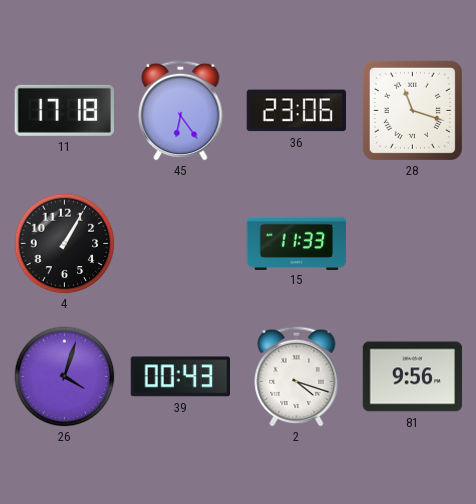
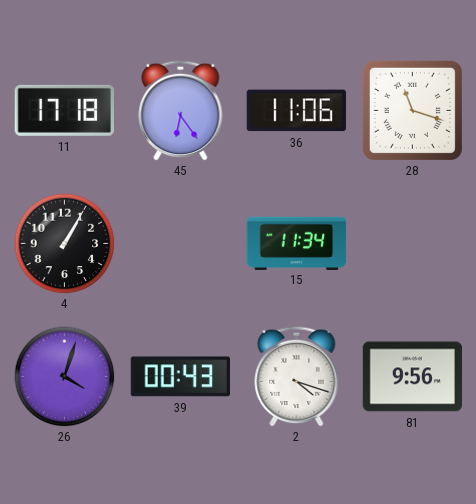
36: 23:06 -> 11:06
15: 11:33 -> 11:34
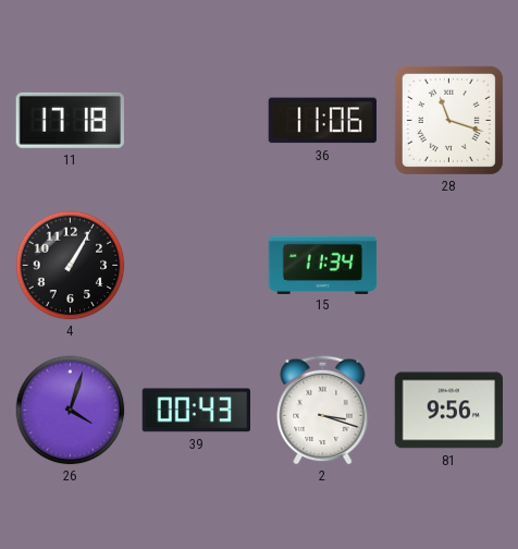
45: 6:24 -> none
2: 4:18 -> 3:18
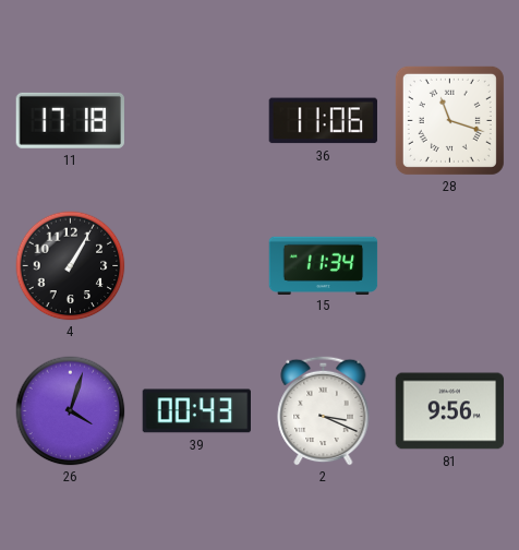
2: 3:18 -> 3:19
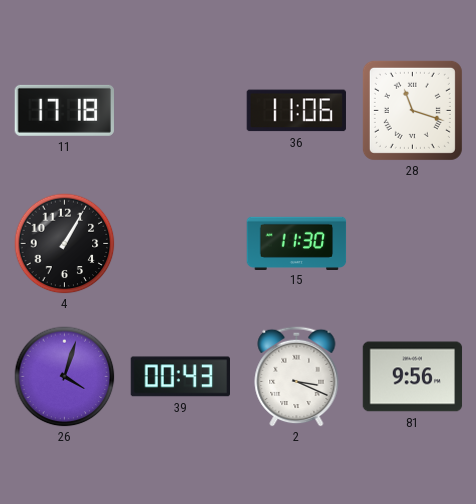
15: 11:34 -> 11:30
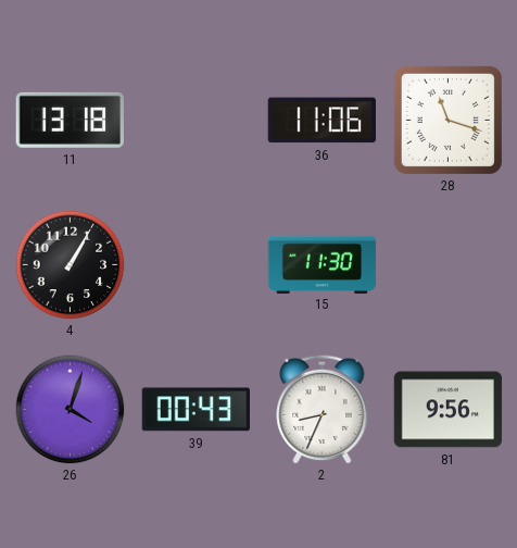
11: 17:18 -> 13:18
2: 3:19 -> 8:34
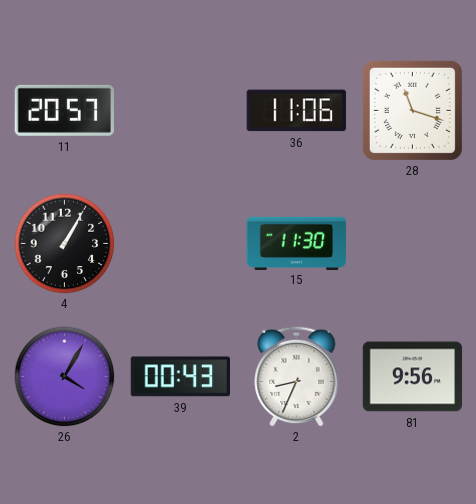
11: 13:18 -> 20:57
26: 4:03 -> 4:05
